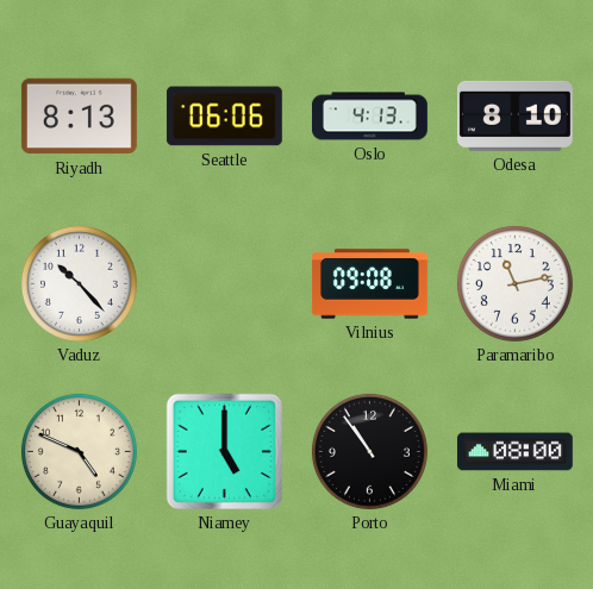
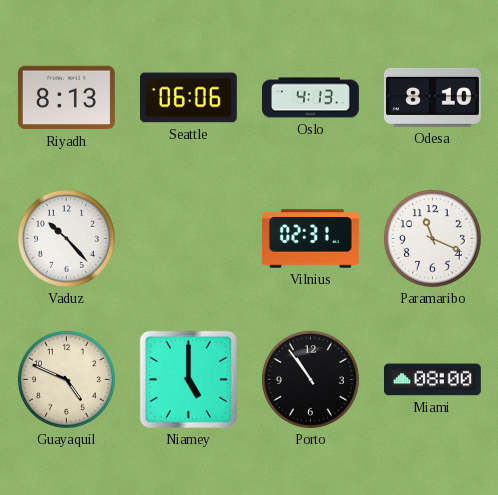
Vilnius: 09:08 -> 02:31
Paramaribo: 11:13 -> 11:19
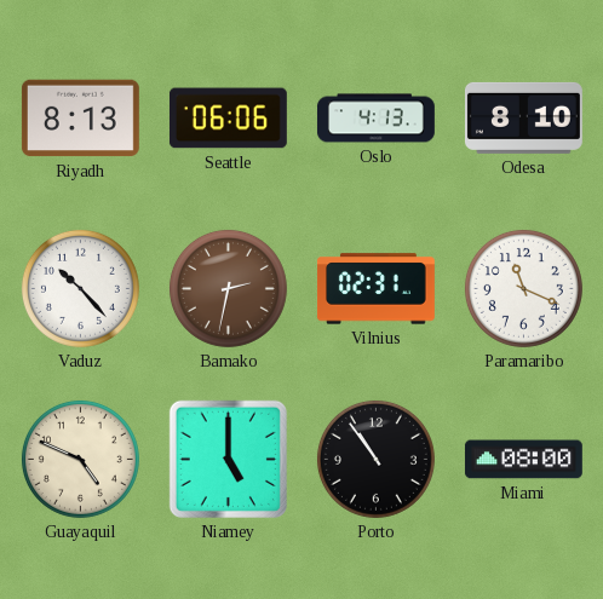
Bamako: none -> 2:32
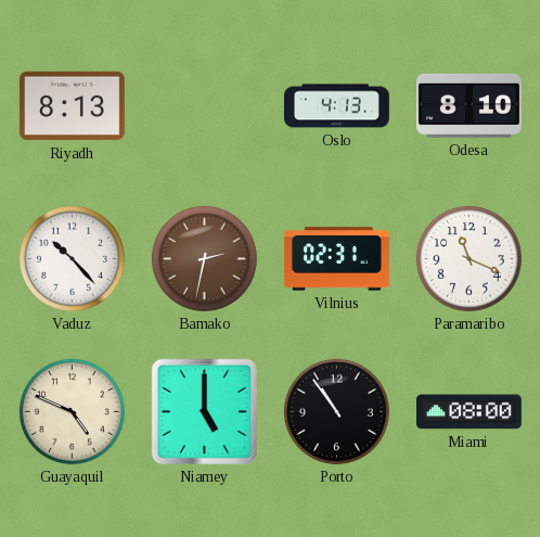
Seattle: 06:06 -> none
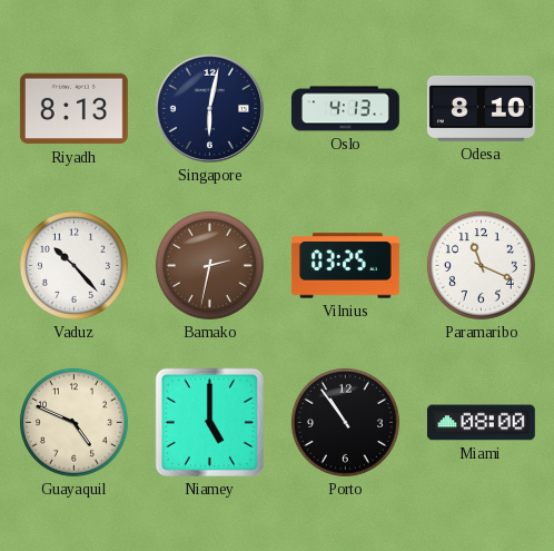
Singapore: none -> 6:02
Vilnius: 02:31 -> 03:25
